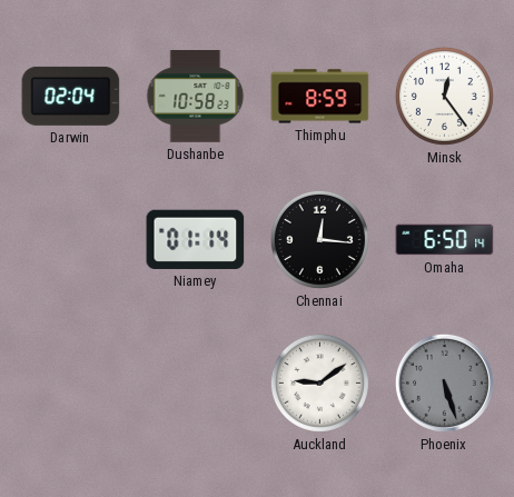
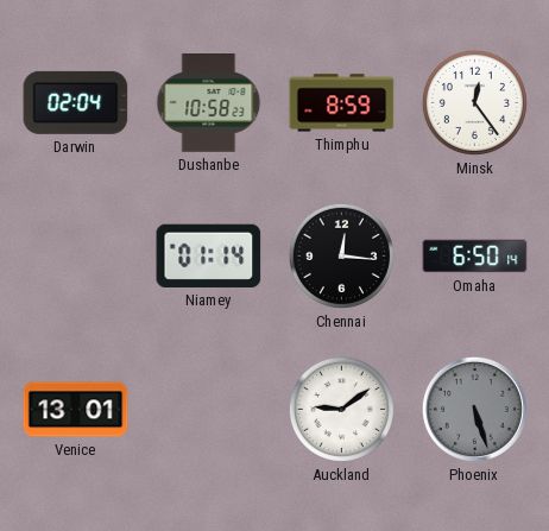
Venice: none -> 13:01
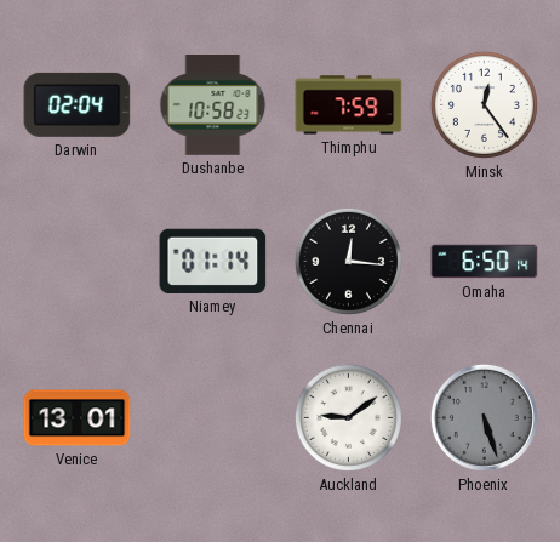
Thimphu: 8:59 -> 7:59
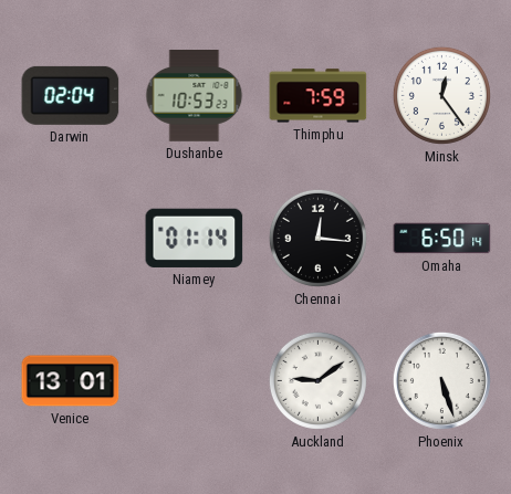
Dushanbe: 10:58 -> 10:53
Phoenix dial: grey -> white
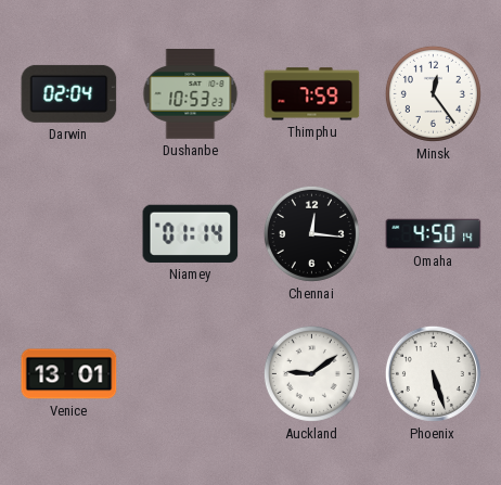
Omaha: 6:50 -> 4:50
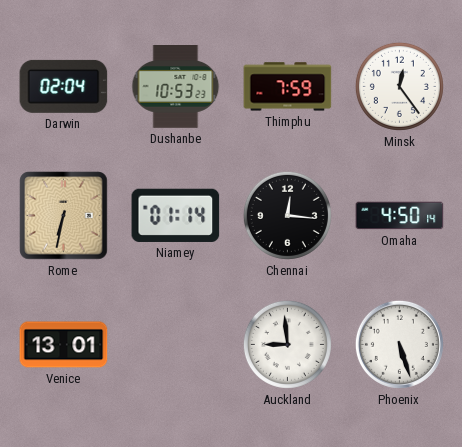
Rome: none -> 6:32
Auckland: 9:09 -> 8:59
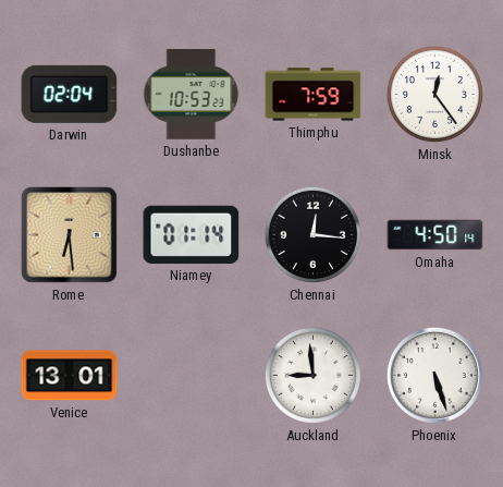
Rome: 6:32 -> 6:29
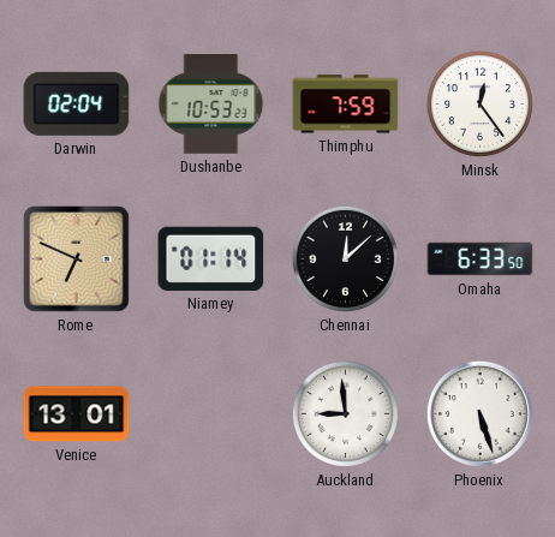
Rome: 6:29 -> 6:49
Chennai: 12:16 -> 12:08
Omaha: 4:50 -> 6:33
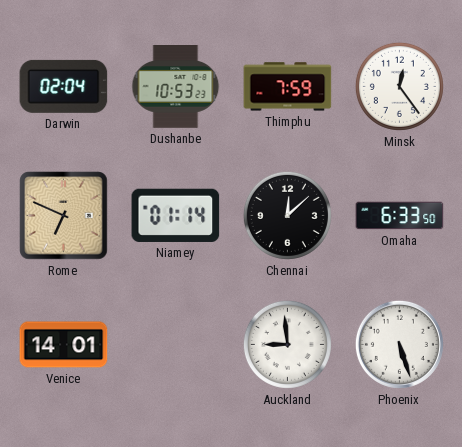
Venice: 13:01 -> 14:01
